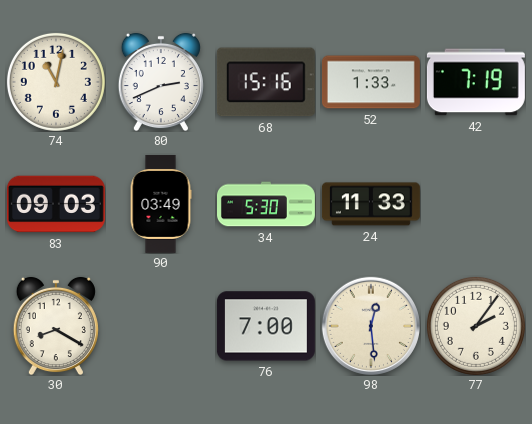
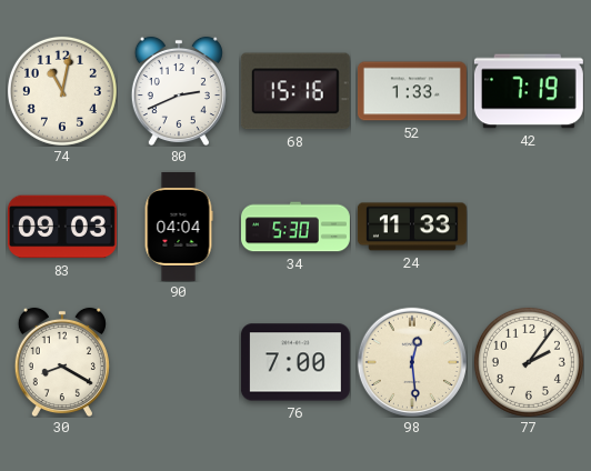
90: 03:49 -> 04:04
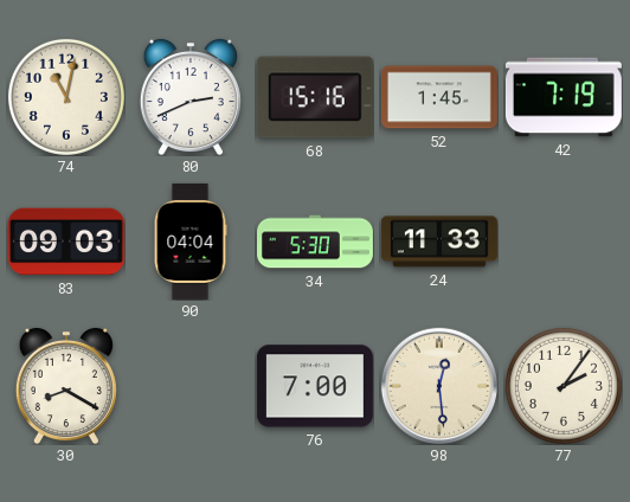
52: 1:33 -> 1:45
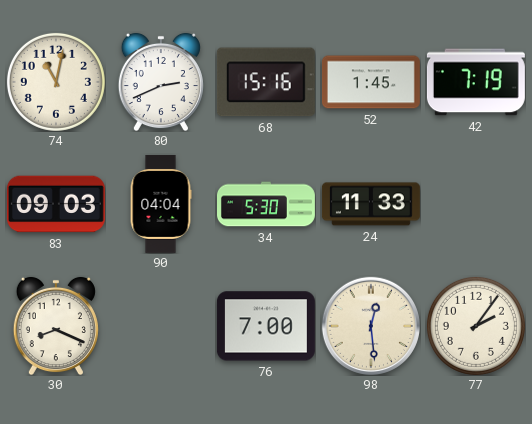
30: 8:20 -> 8:19
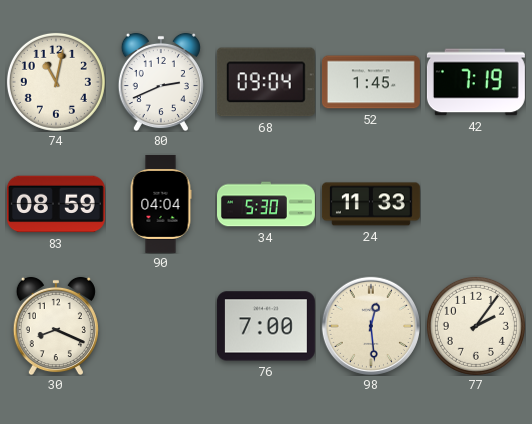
68: 15:16 -> 09:04
83: 09:03 -> 08:59
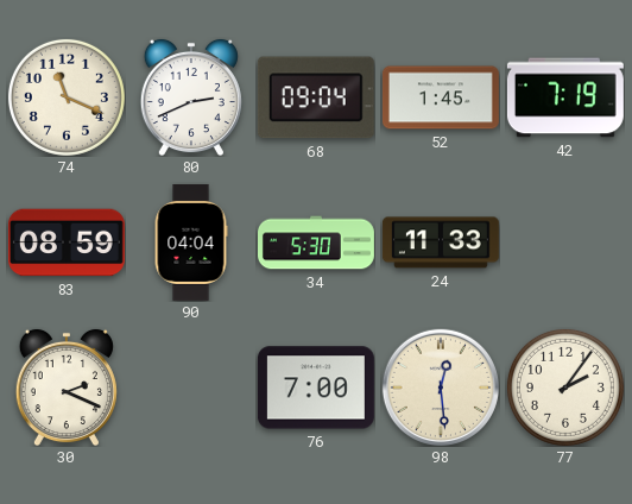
74: 11:02 -> 11:19
30: 8:19 -> 2:19
